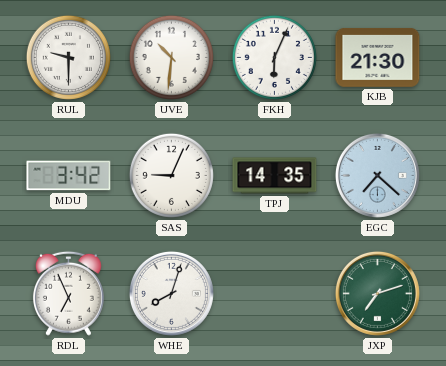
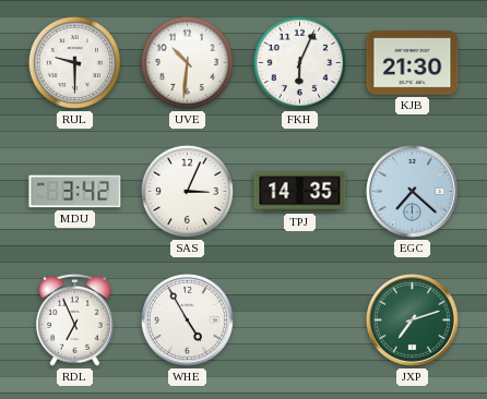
SAS: 9:04 -> 3:04
WHE: 8:03 -> 4:55
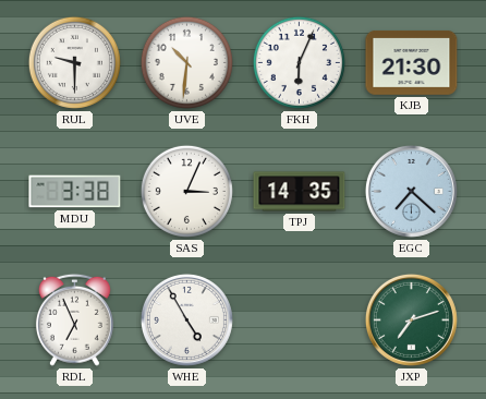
MDU: 3:42 -> 3:38
